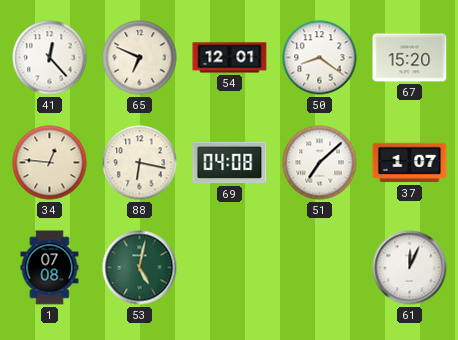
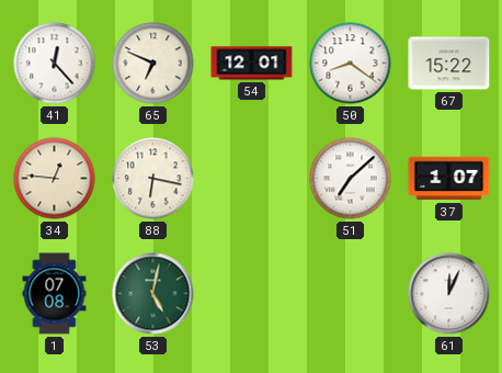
67: 15:20 -> 15:22
69: 04:08 -> none
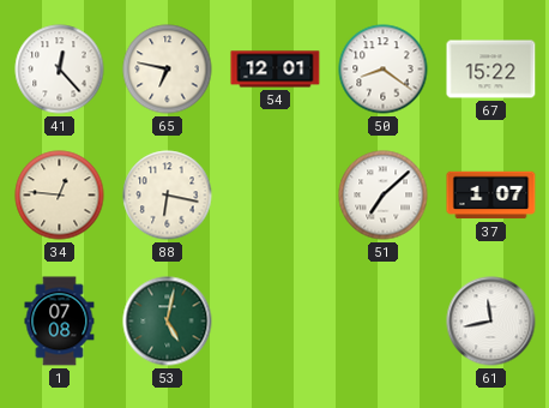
65: 6:49 -> 6:47
61: 12:04 -> 11:43
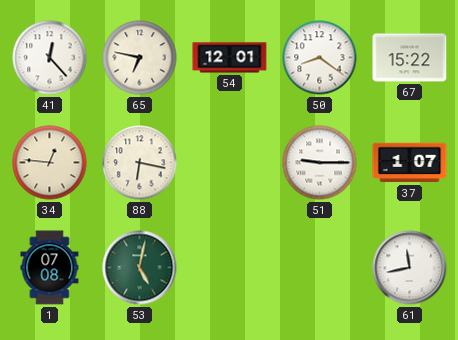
51: 7:08 -> 9:15
